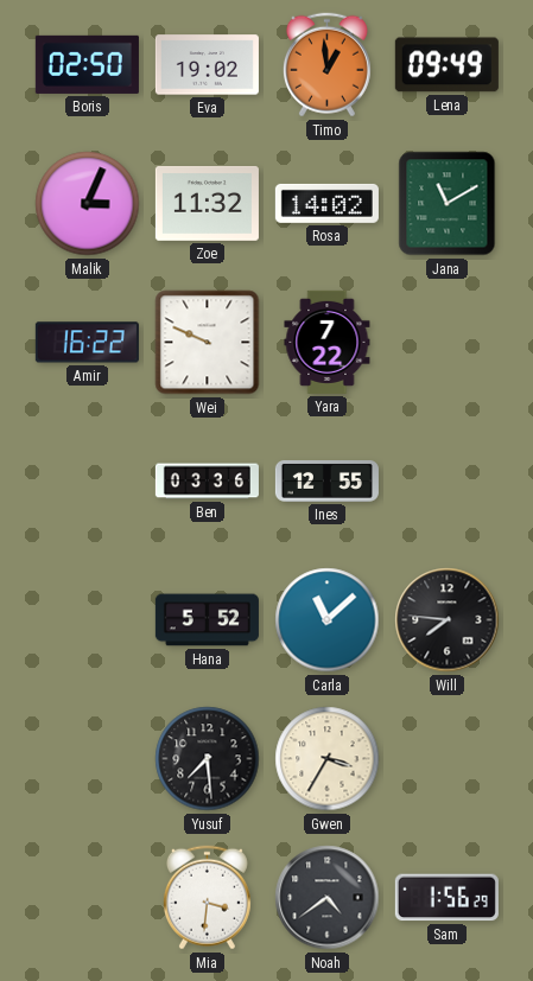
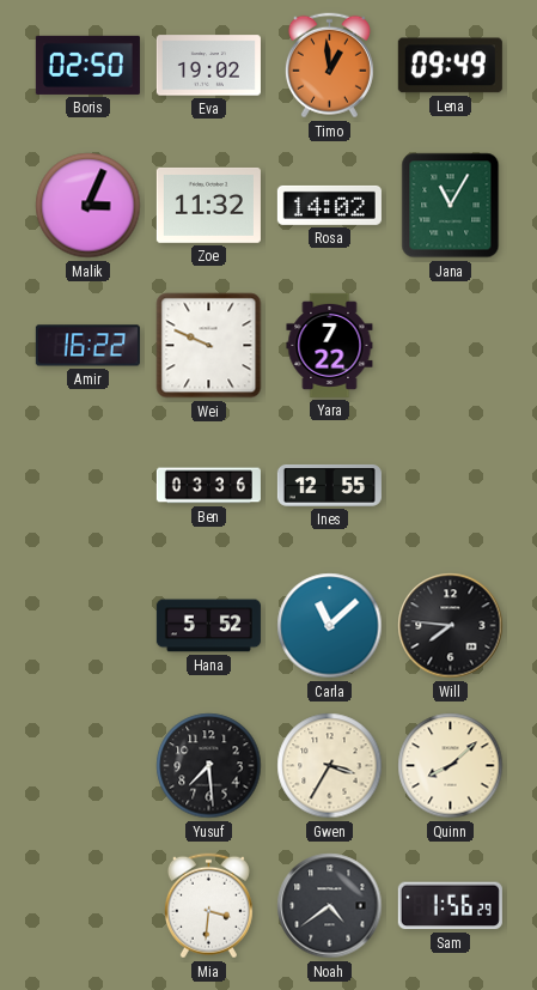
Jana: 11:10 -> 11:05
Quinn: none -> 8:08
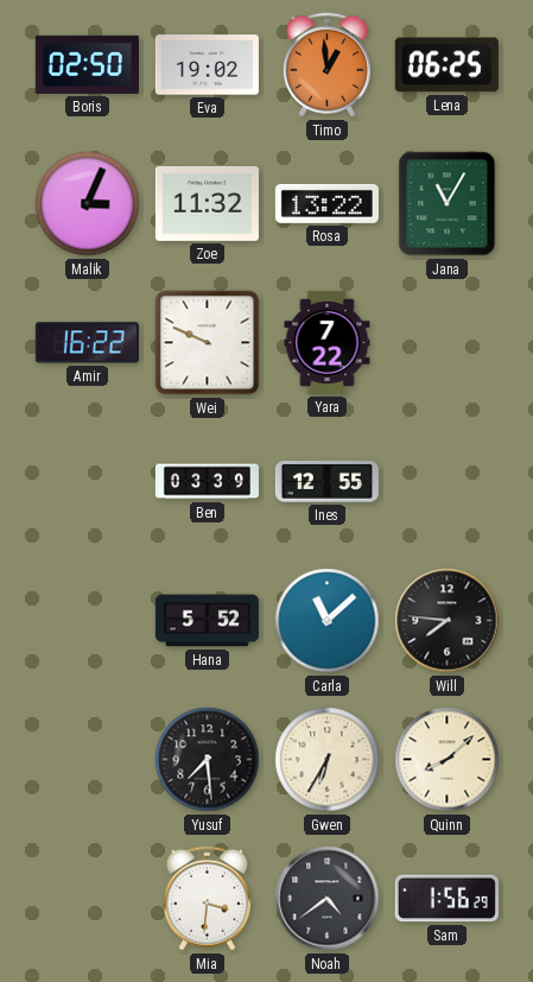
Lena: 09:49 -> 06:25
Rosa: 14:02 -> 13:22
Ben: 03:36 -> 03:39
Gwen: 3:35 -> 6:35
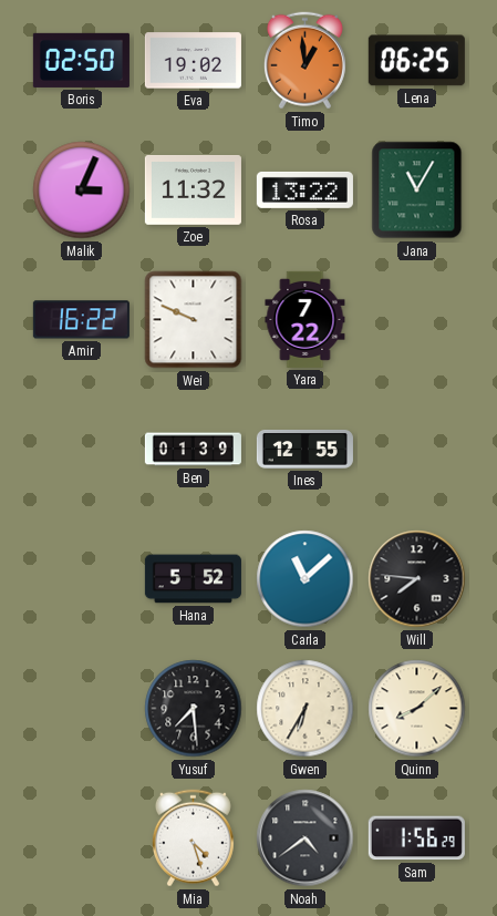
Ben: 03:39 -> 01:39
Mia: 3:31 -> 4:27
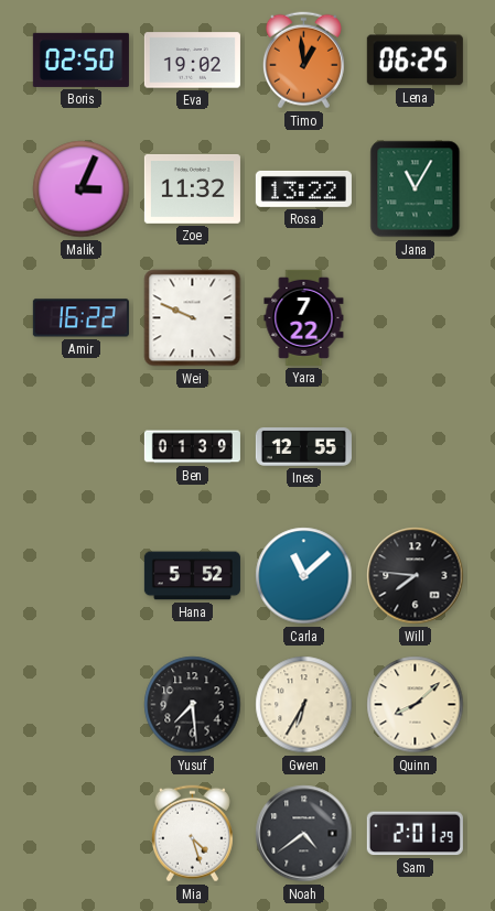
Sam: 1:56 -> 2:01
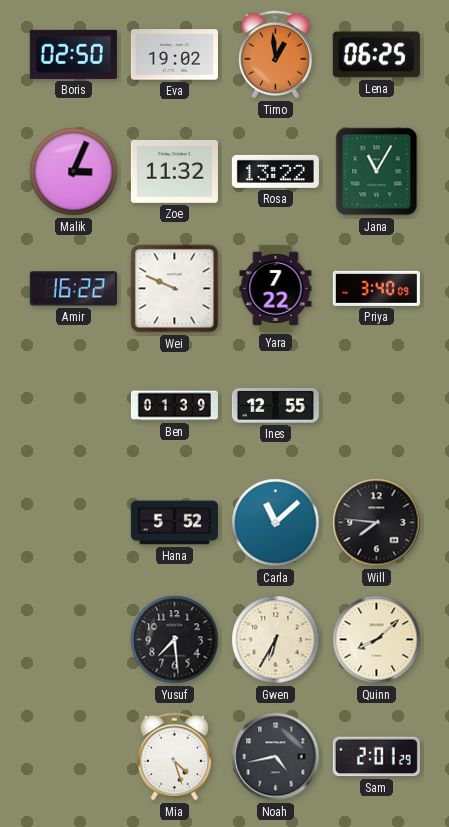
Priya: none -> 3:40
Noah: 4:39 -> 4:43
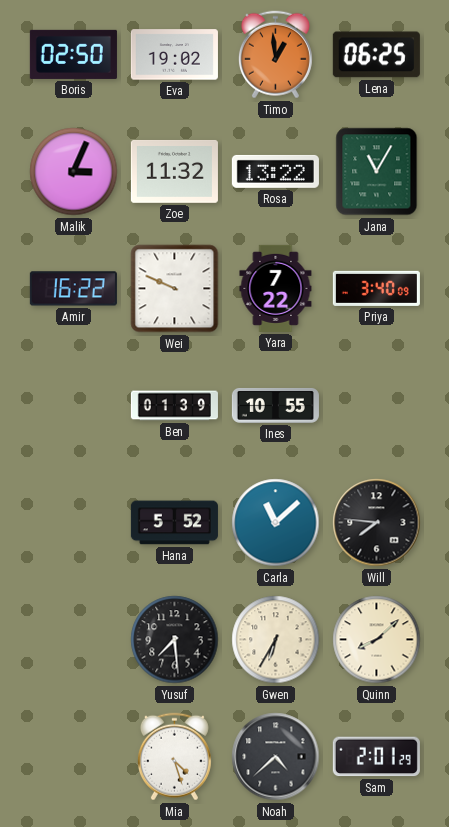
Ines: 12:55 -> 10:55
Noah: 4:43 -> 4:38
